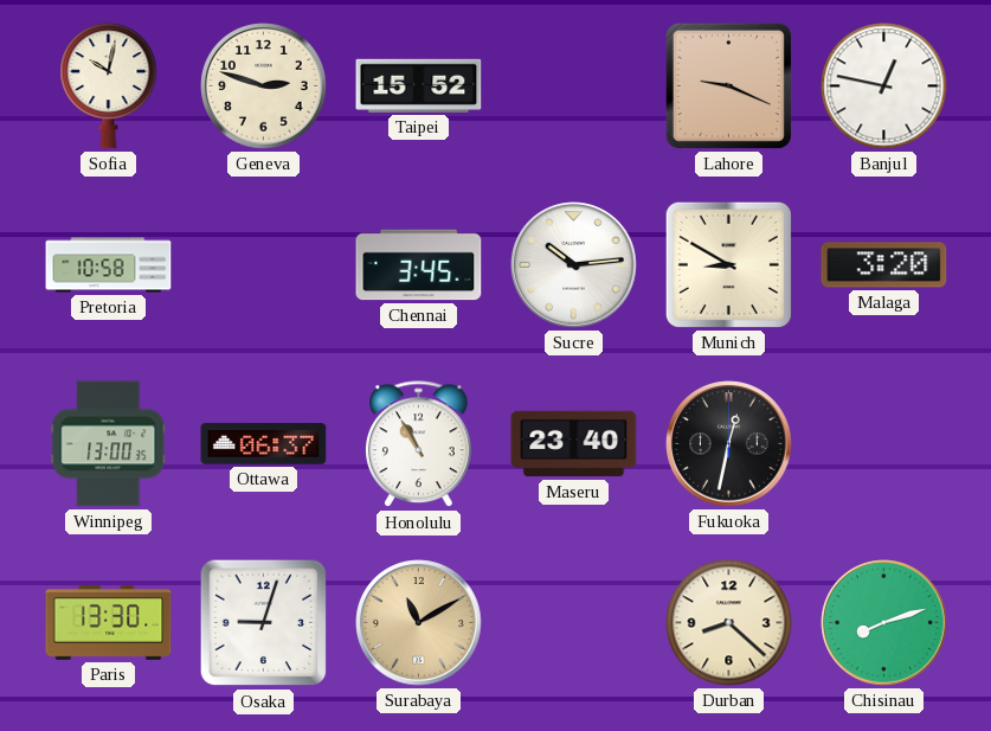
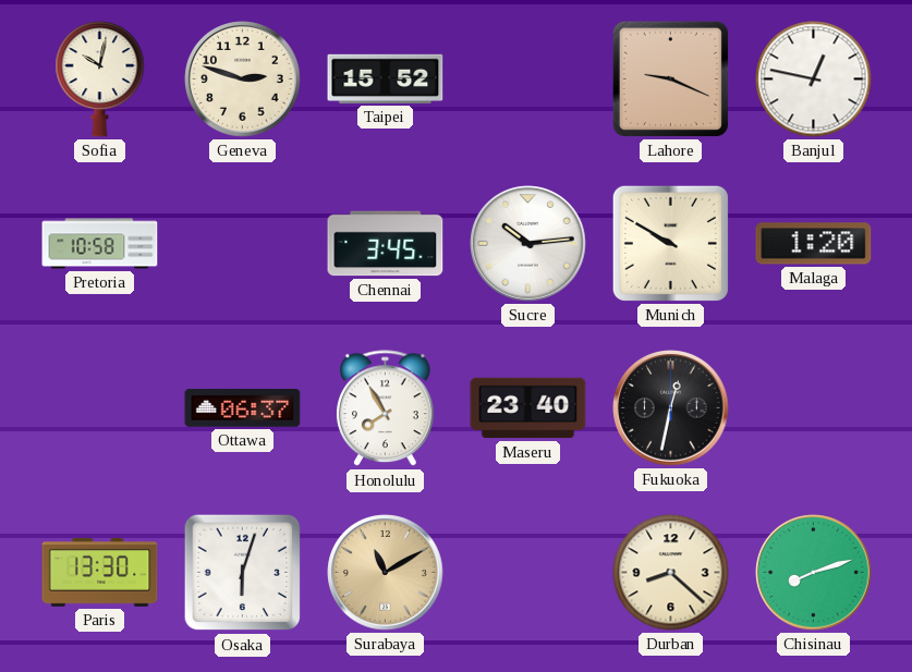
Munich: 8:50 -> 9:50
Malaga: 3:20 -> 1:20
Winnipeg: 13:00 -> none
Honolulu: 10:55 -> 7:55
Osaka: 9:03 -> 6:03
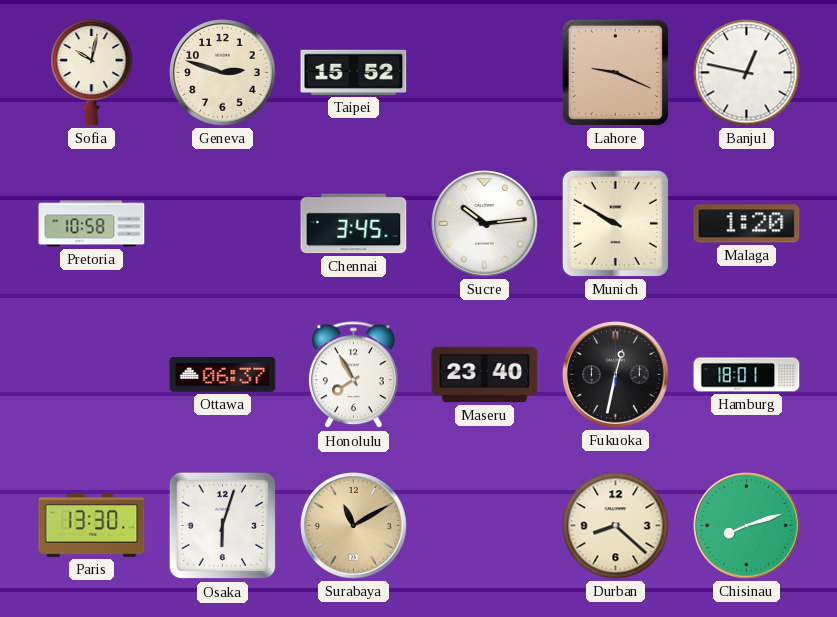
Hamburg: none -> 18:01
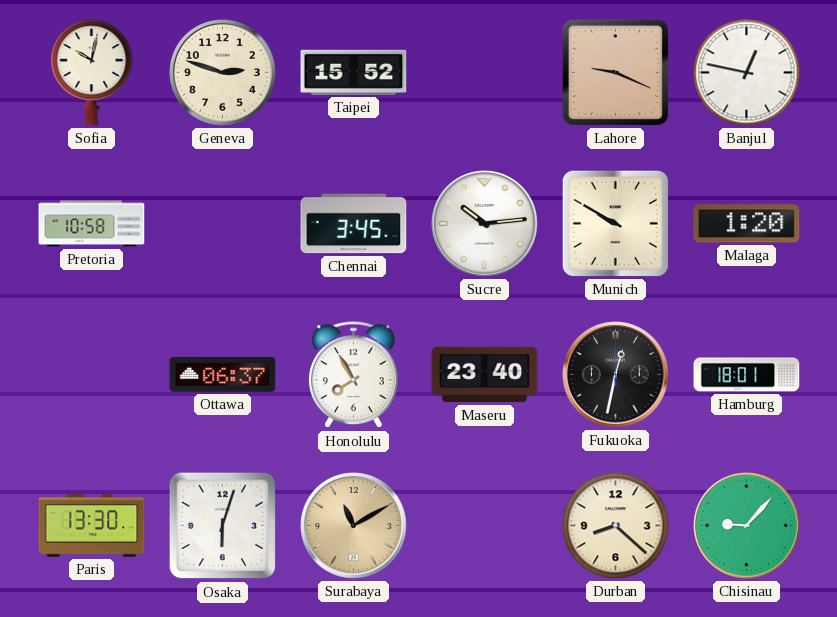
Chisinau: 8:12 -> 9:07
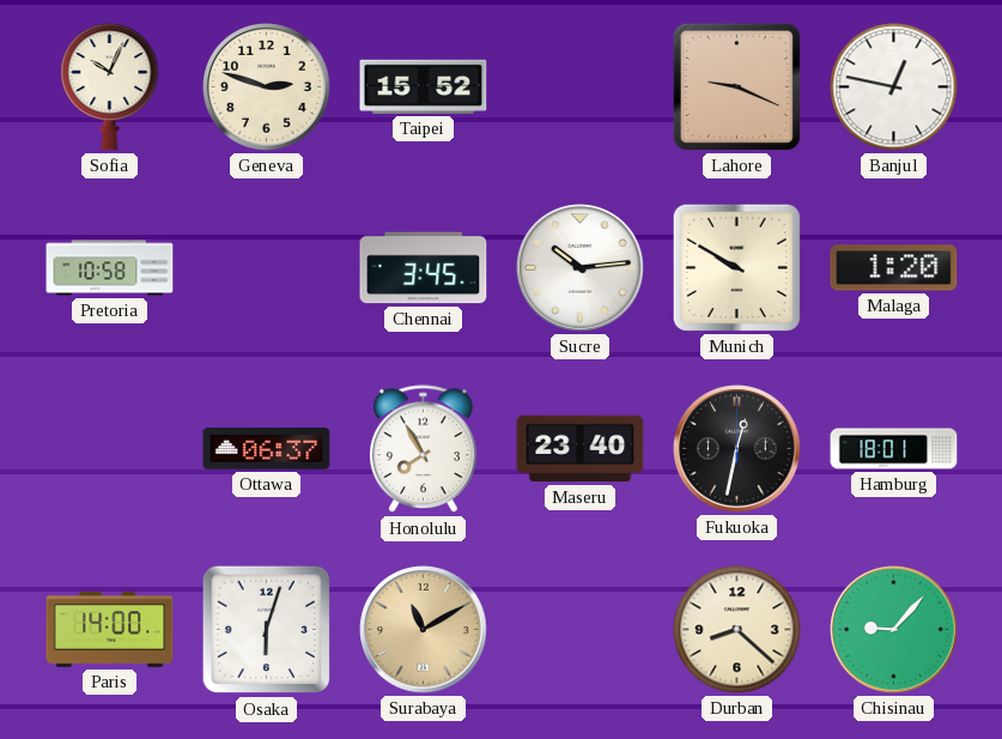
Sofia: 10:02 -> 10:04
Paris: 13:30 -> 14:00
